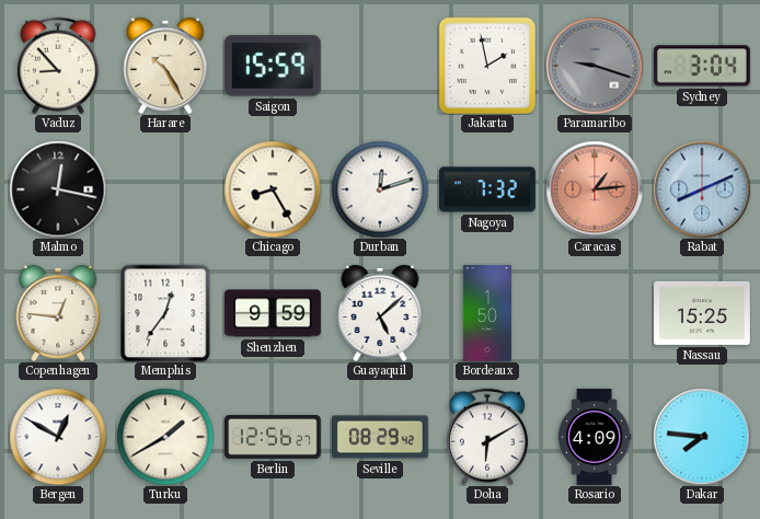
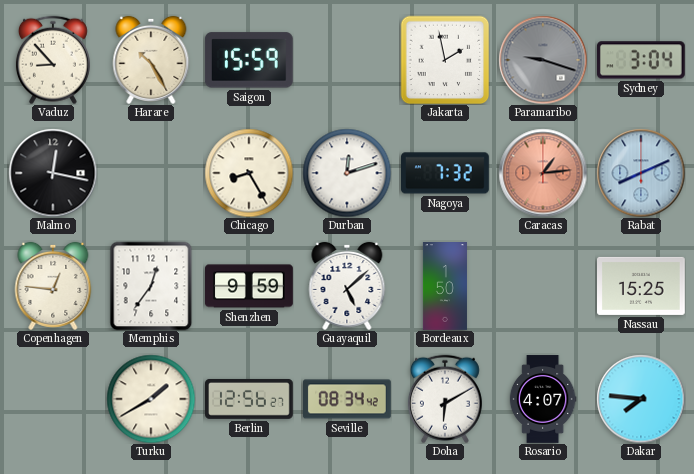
Bergen: 12:50 -> none
Seville: 08:29 -> 08:34
Rosario: 4:09 -> 4:07
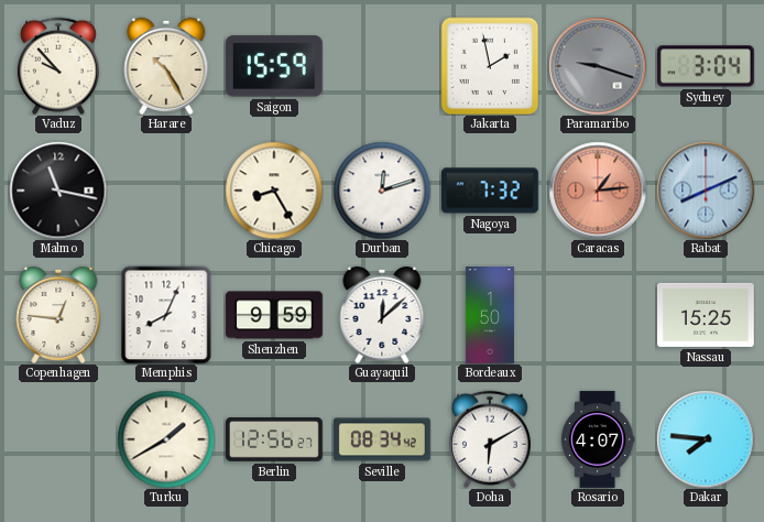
Vaduz: 8:53 -> 9:53
Malmo: 12:17 -> 11:17
Memphis: 12:36 -> 8:04
Guayaquil: 5:08 -> 12:08
